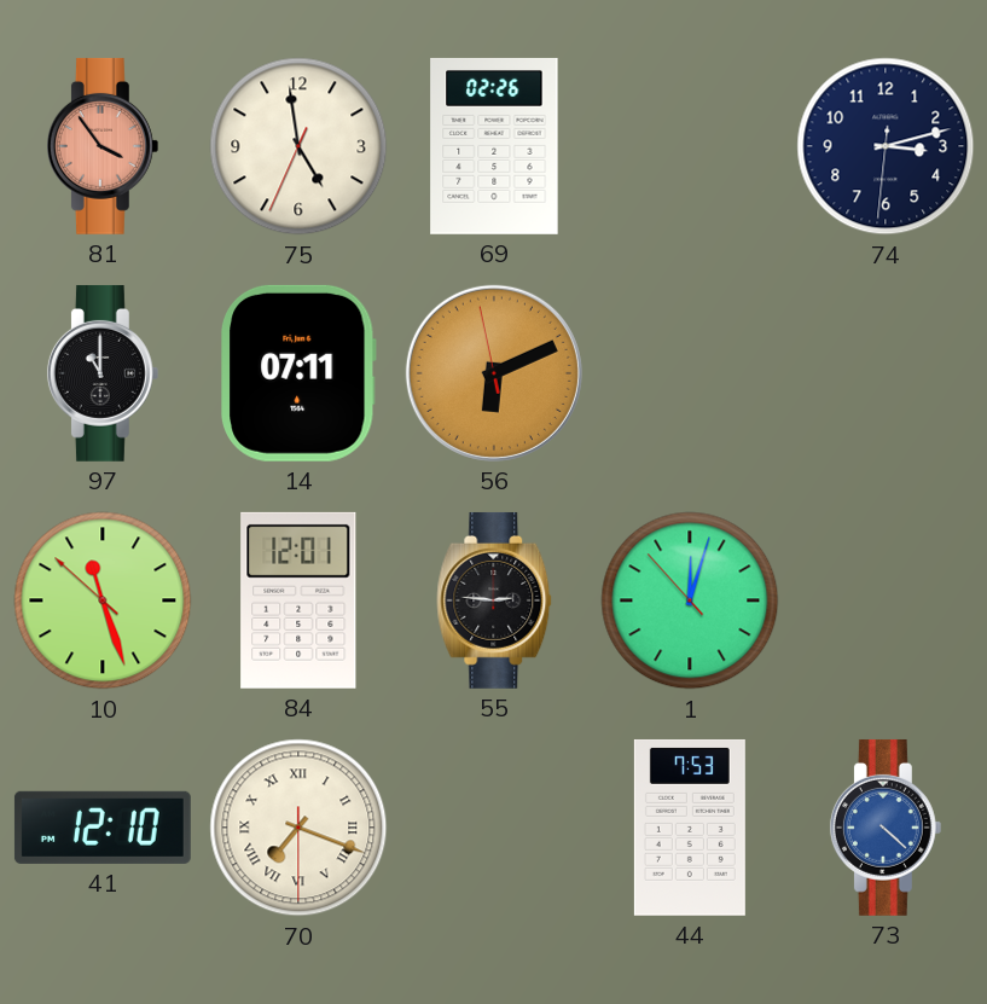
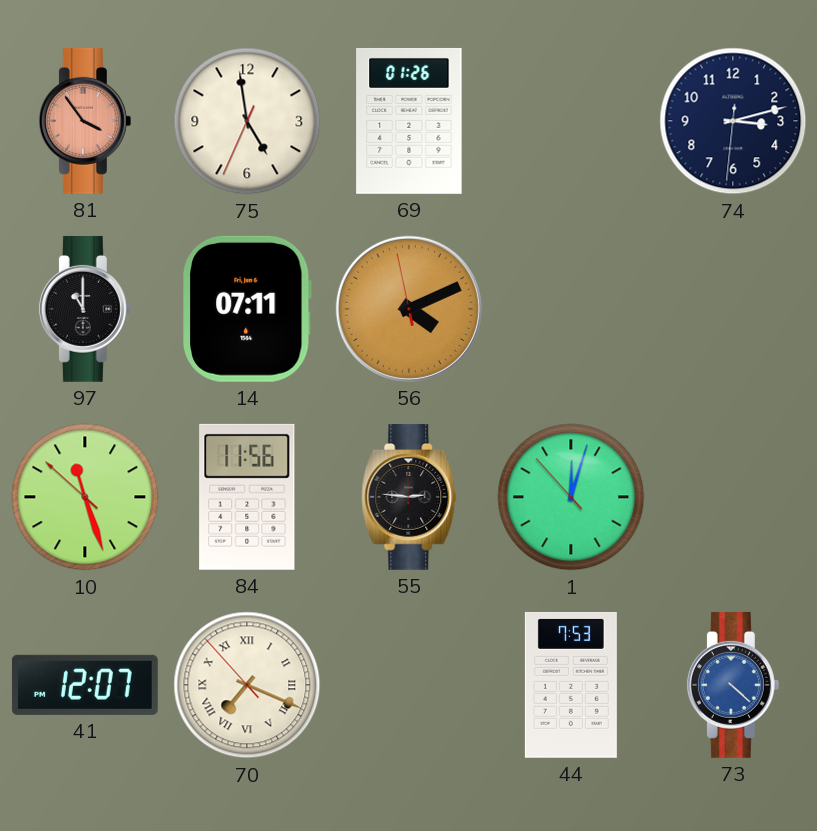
69: 02:26 -> 01:26
56: 6:10 -> 4:10
84: 12:01 -> 11:56
41: 12:10 -> 12:07
70: 7:18:30 -> 7:18:53
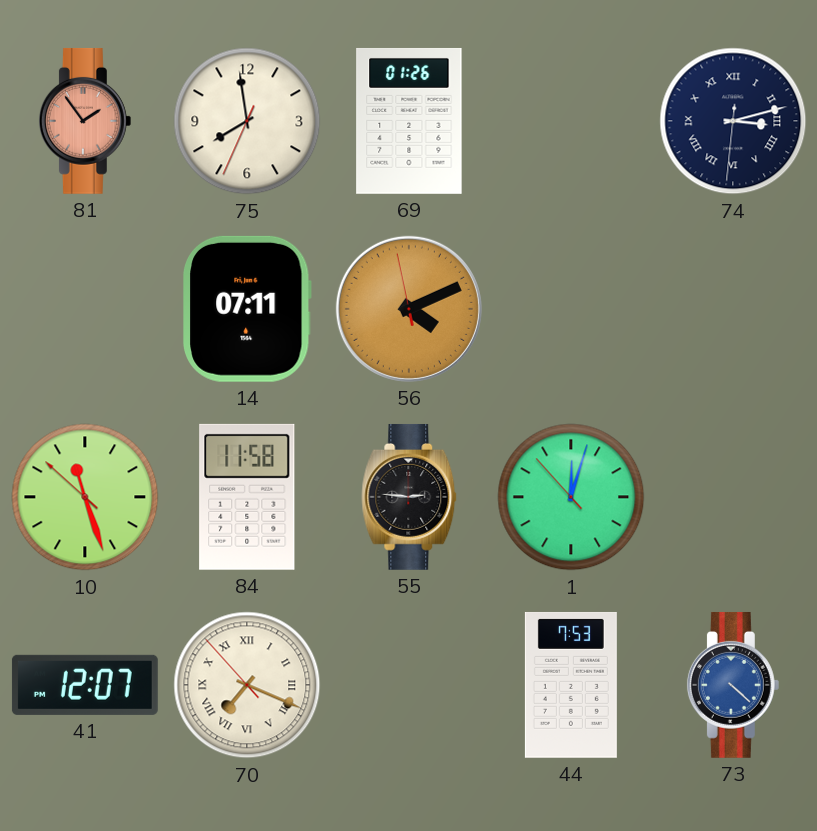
81: 3:54 -> 1:54
75: 4:58 -> 7:58
74 numerals: Arabic -> Roman
97: 11:00 -> none
84: 11:56 -> 11:58
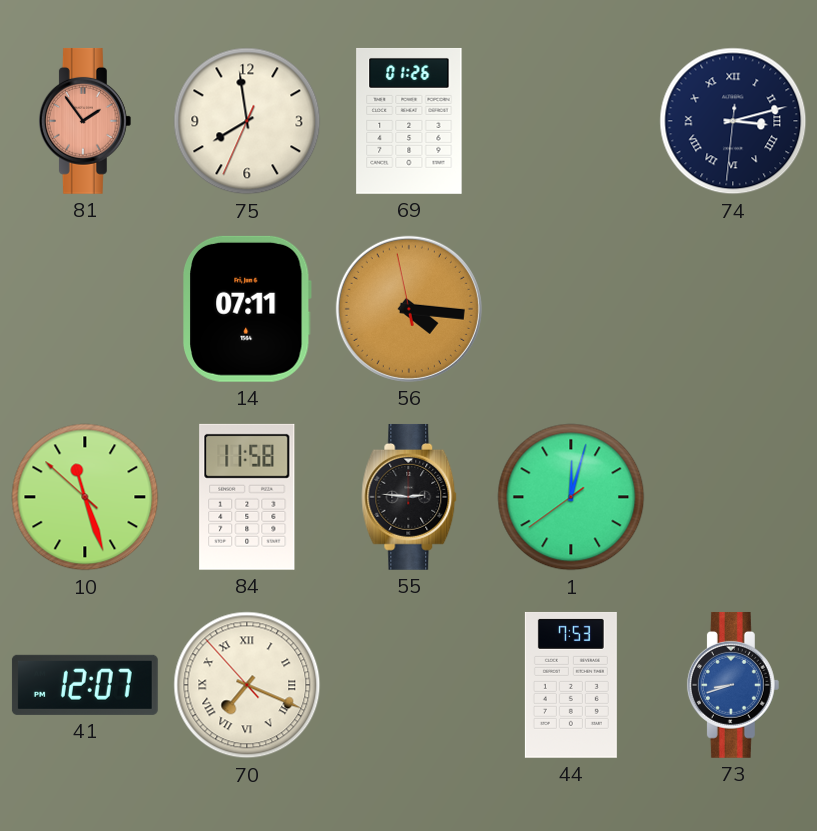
56: 4:10 -> 4:15
1: 12:02:53 -> 12:02:39
73: 4:22 -> 8:42
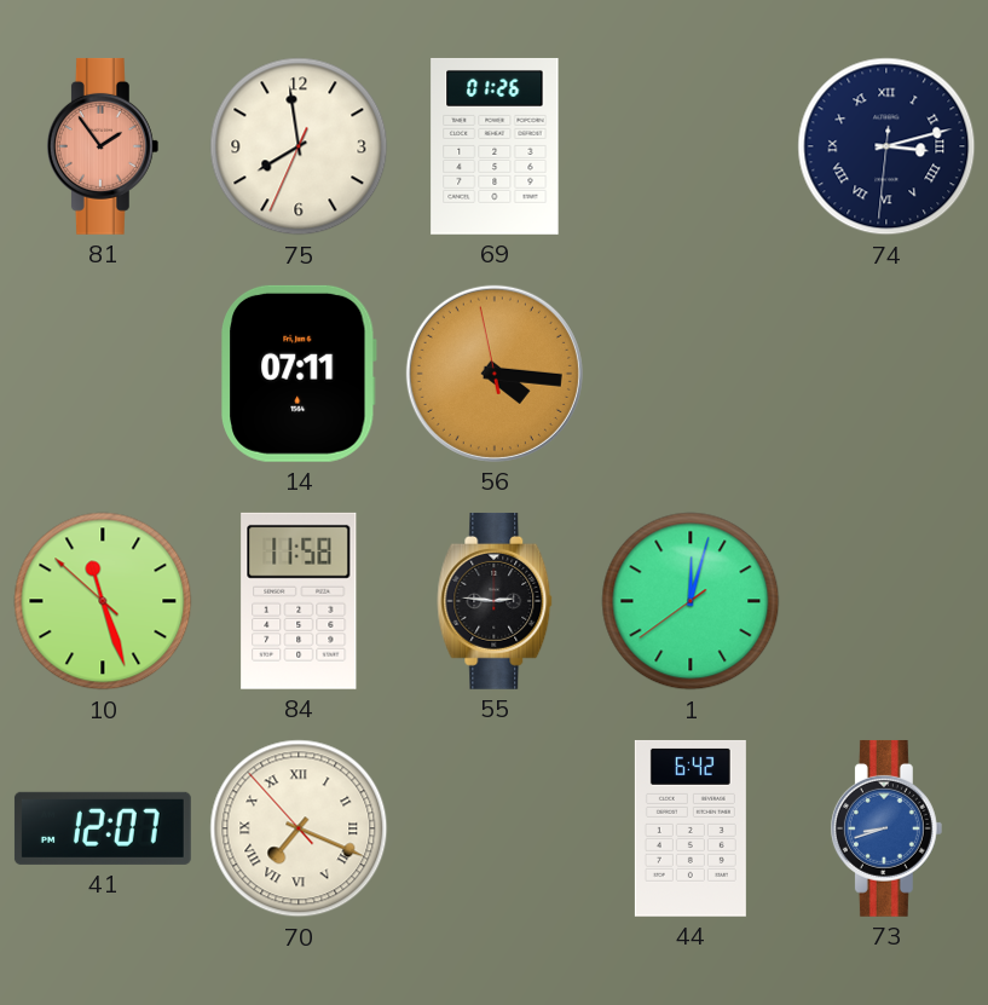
44: 7:53 -> 6:42
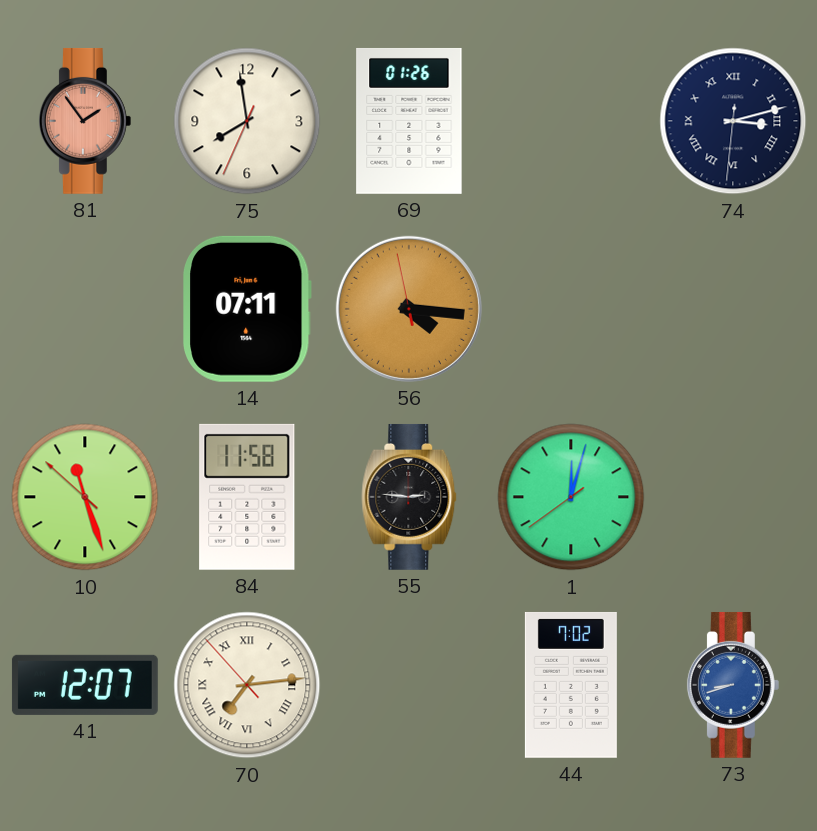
70: 7:18 -> 7:13
44: 6:42 -> 7:02
